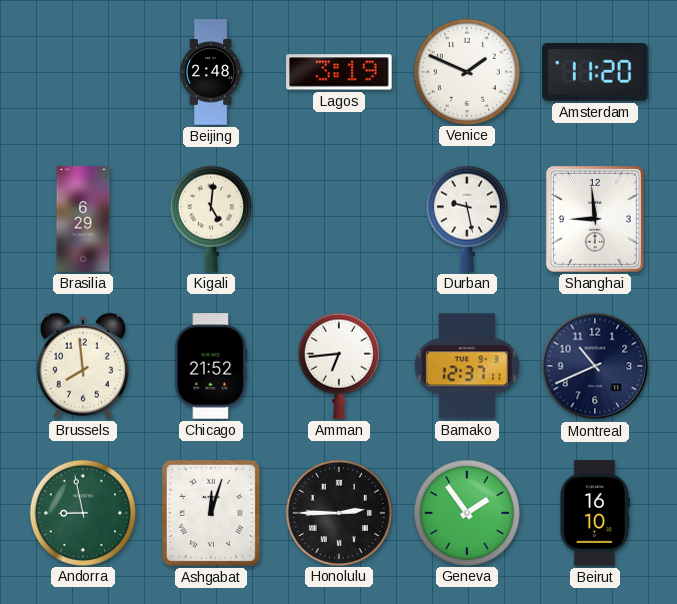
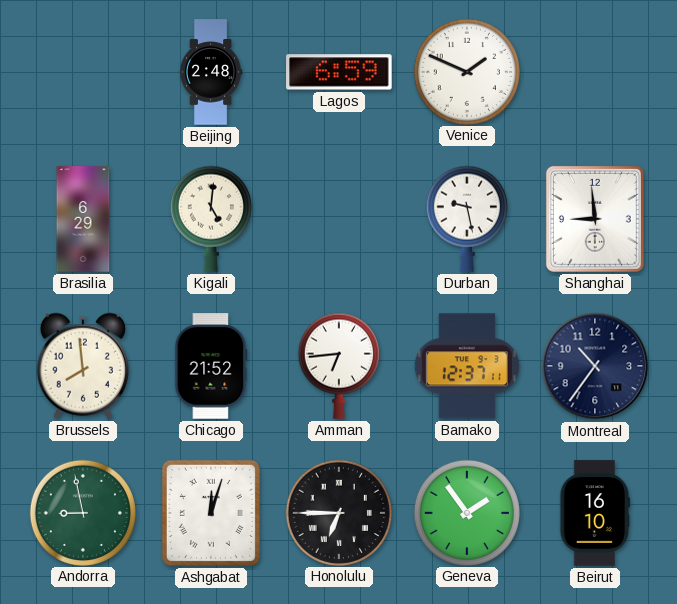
Lagos: 3:19 -> 6:59
Amsterdam: 11:20 -> none
Montreal: 10:41 -> 10:36
Honolulu: 2:45 -> 6:45
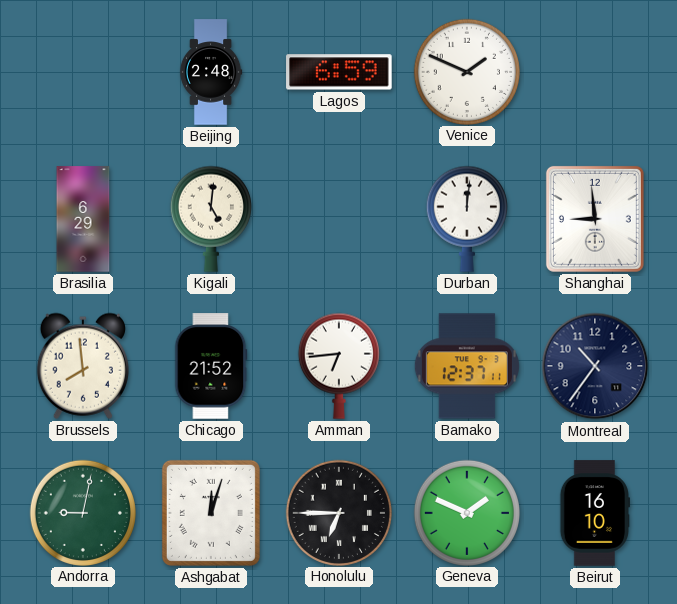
Durban: 9:28 -> 12:01
Andorra: 8:58 -> 9:02
Geneva: 1:54 -> 1:49
